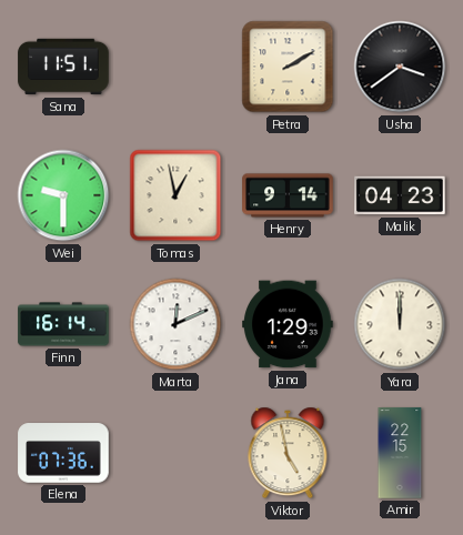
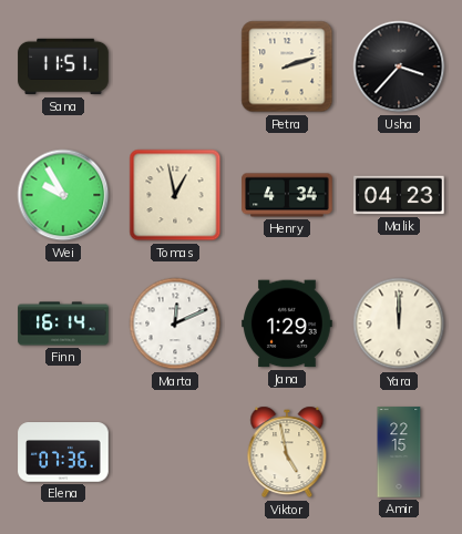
Petra: 2:10 -> 2:12
Usha: 3:39 -> 3:37
Wei: 9:30 -> 9:55
Henry: 9:14 -> 4:34
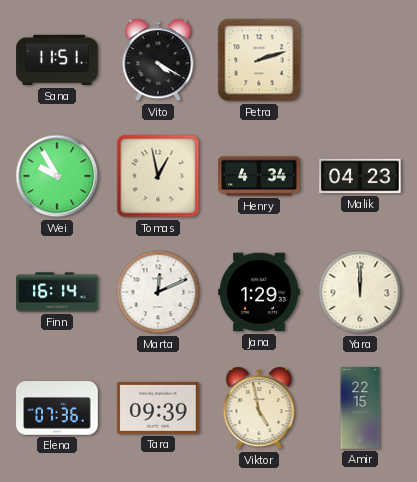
Vito: none -> 4:20
Usha: 3:37 -> none
Tara: none -> 09:39
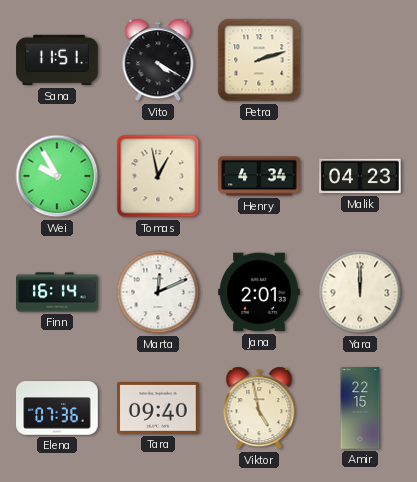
Jana: 1:29 -> 2:01
Tara: 09:39 -> 09:40
